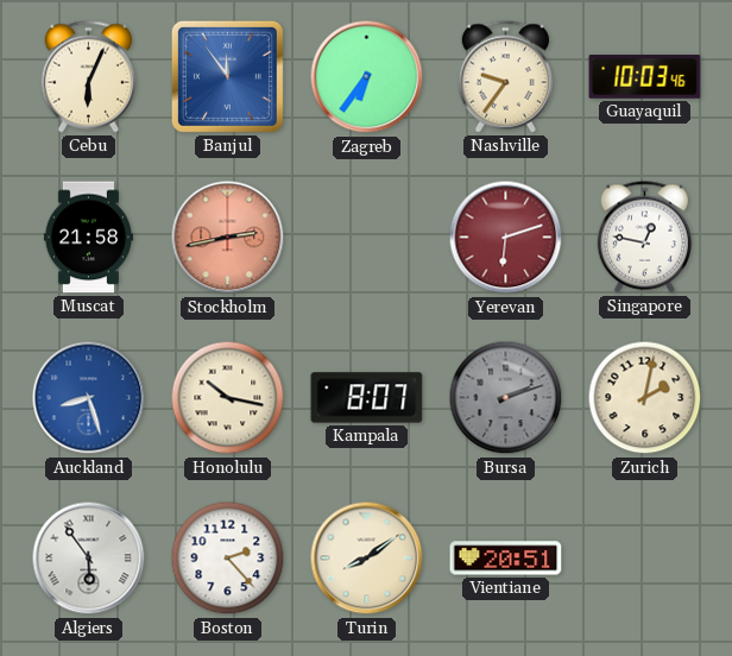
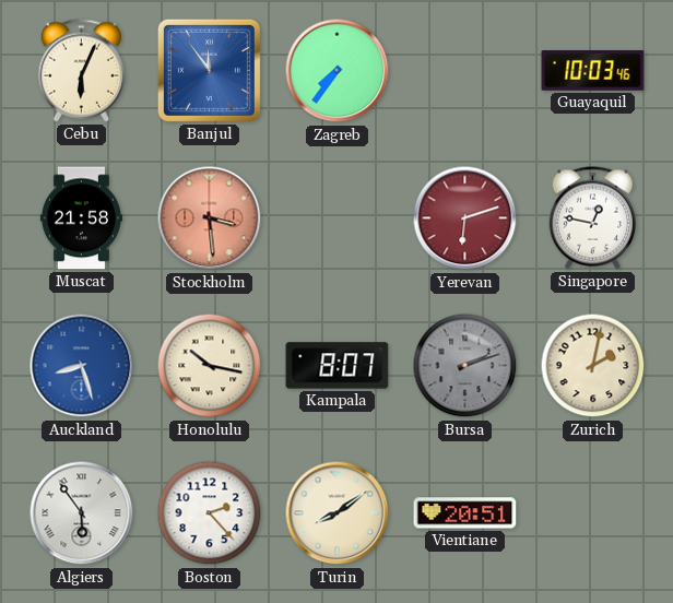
Zagreb: 6:36 -> 7:36
Nashville: 9:36 -> none
Stockholm: 2:43 -> 3:29
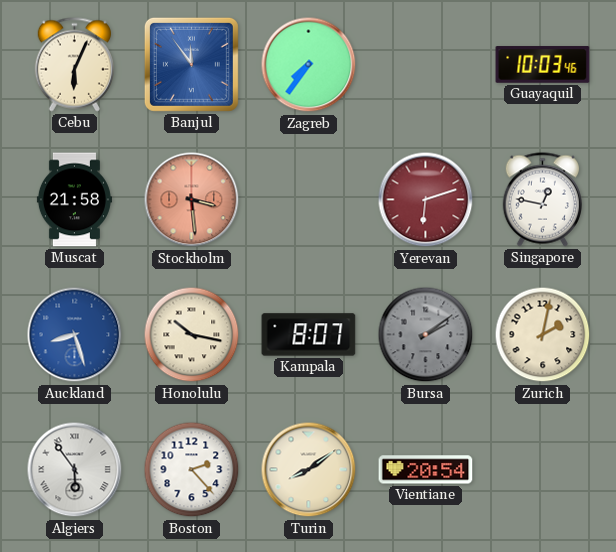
Bursa: 2:12 -> 2:09
Vientiane: 20:51 -> 20:54
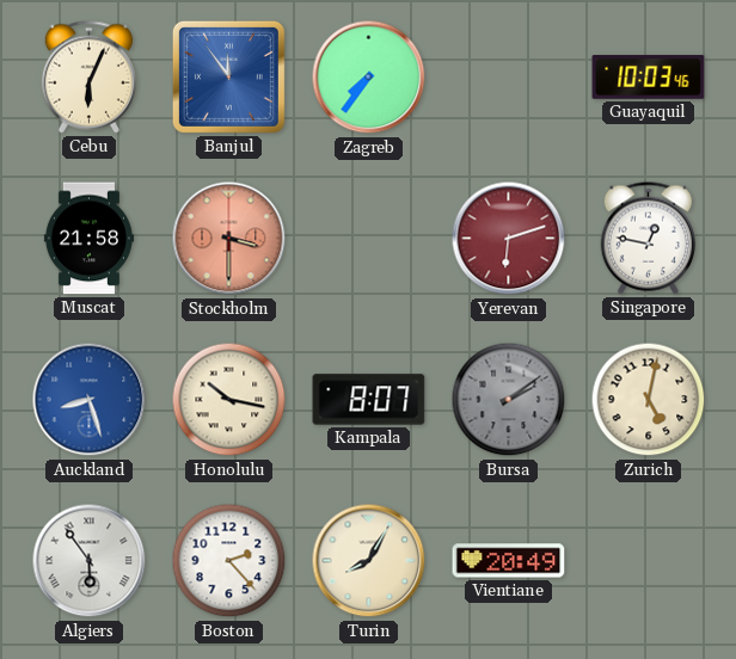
Stockholm: 3:29 -> 3:30
Zurich: 2:02 -> 5:02
Turin: 8:09 -> 8:05
Vientiane: 20:54 -> 20:49
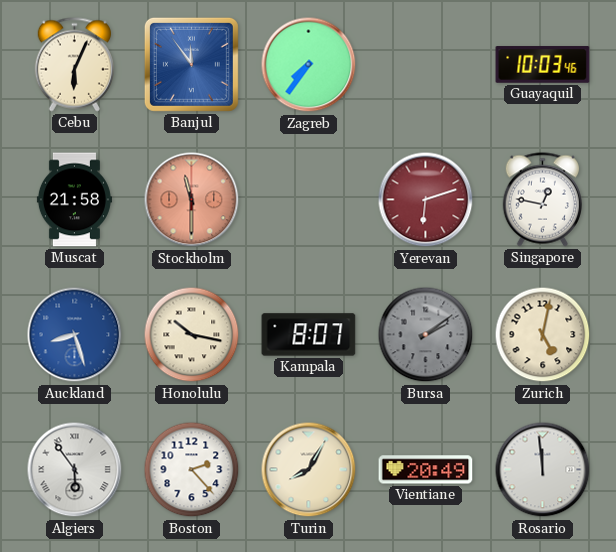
Stockholm: 3:30 -> 11:30
Rosario: none -> 11:59
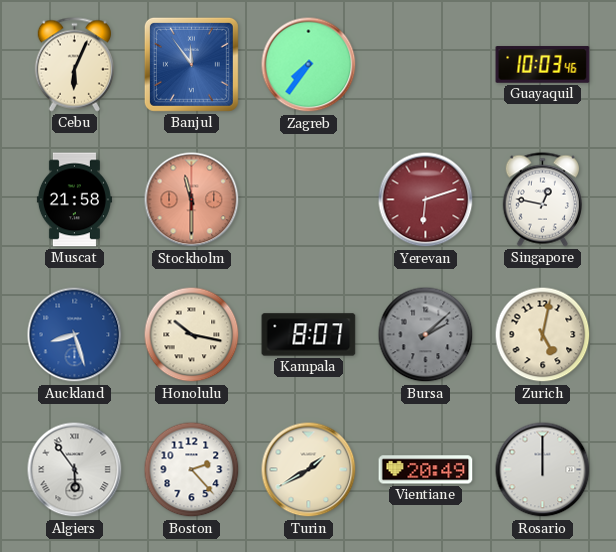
Bursa: 2:09 -> 2:08
Turin: 8:05 -> 1:40
Rosario: 11:59 -> 12:00
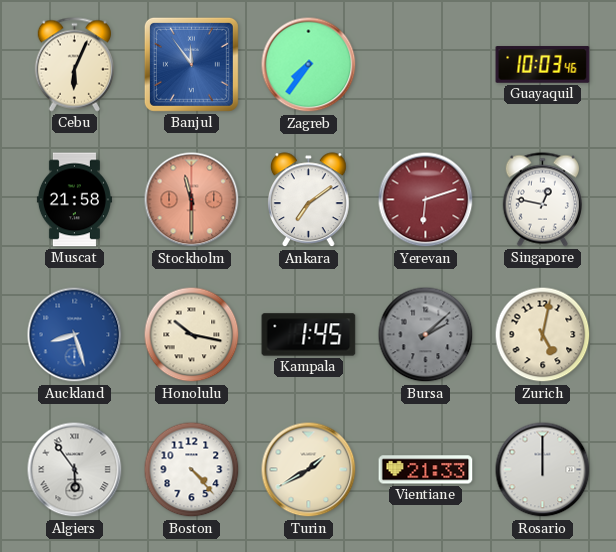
Ankara: none -> 7:09
Kampala: 8:07 -> 1:45
Boston: 2:23 -> 4:23
Vientiane: 20:49 -> 21:33
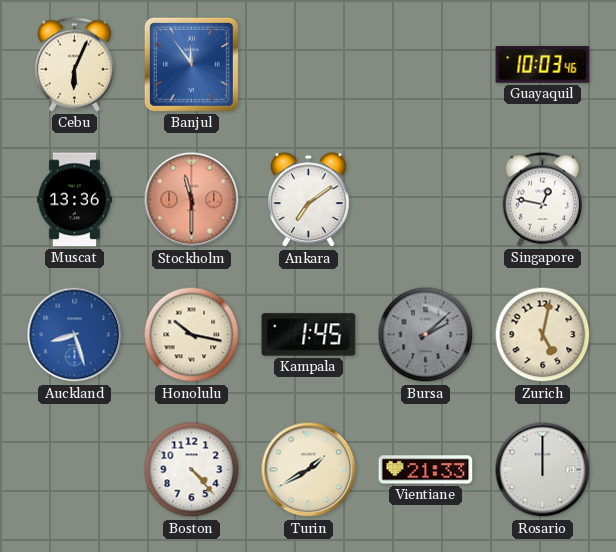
Zagreb: 7:36 -> none
Muscat: 21:58 -> 13:36
Yerevan: 6:12 -> none
Algiers: 5:54 -> none
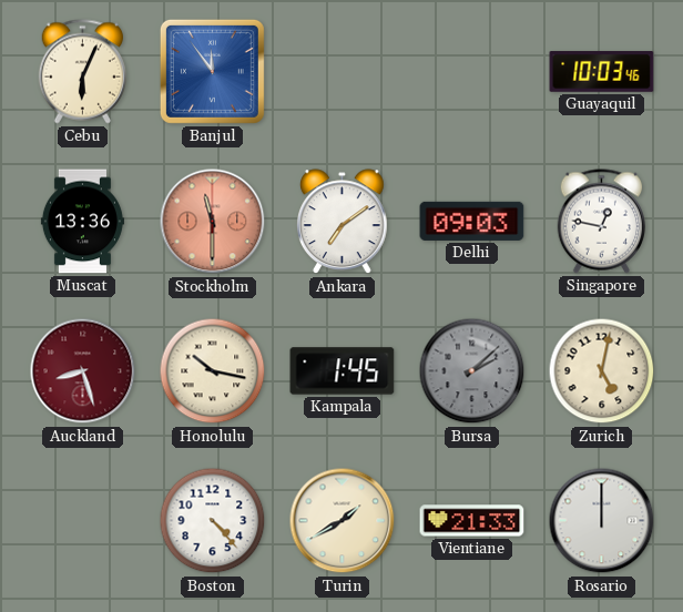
Delhi: none -> 09:03
Auckland dial: blue -> burgundy
